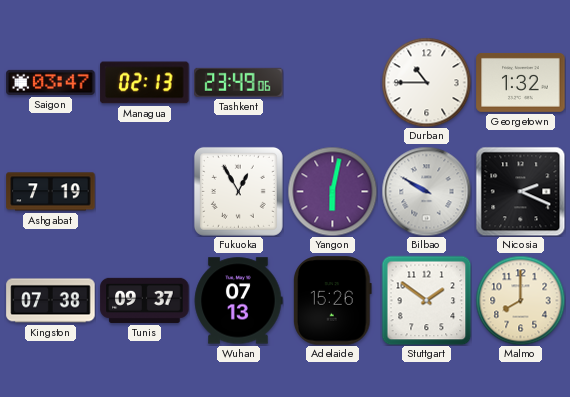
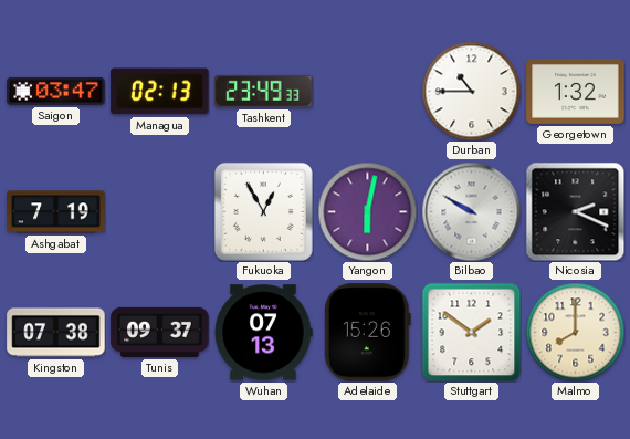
Tashkent: 23:49:06 -> 23:49:33
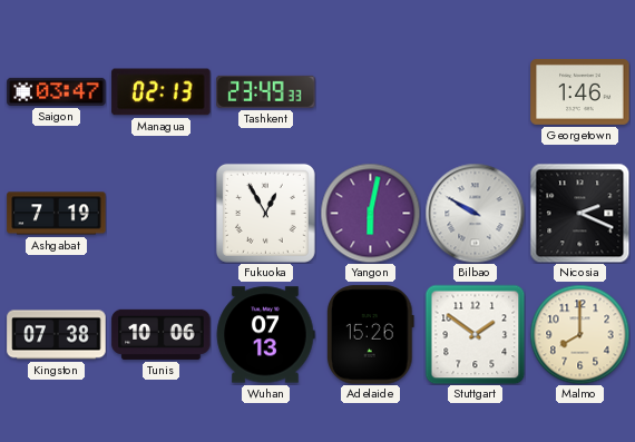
Durban: 10:45 -> none
Georgetown: 1:32 -> 1:46
Tunis: 09:37 -> 10:06
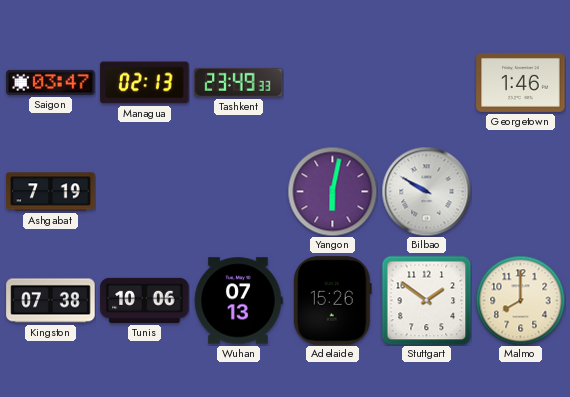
Fukuoka: 12:55 -> none
Nicosia: 2:19 -> none
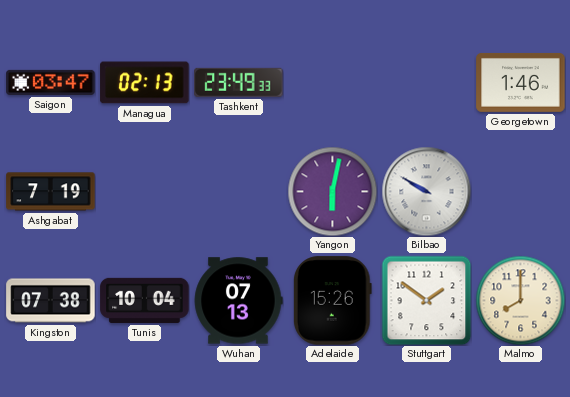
Tunis: 10:06 -> 10:04
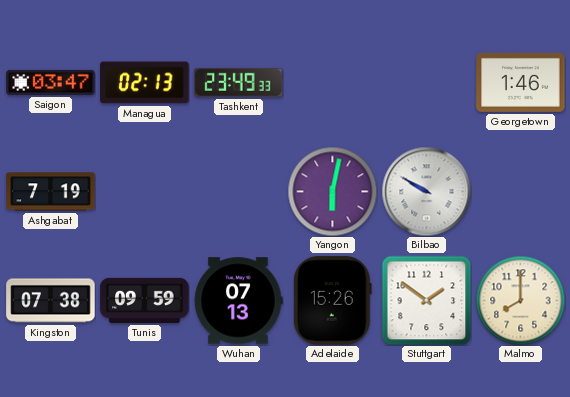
Tunis: 10:04 -> 09:59
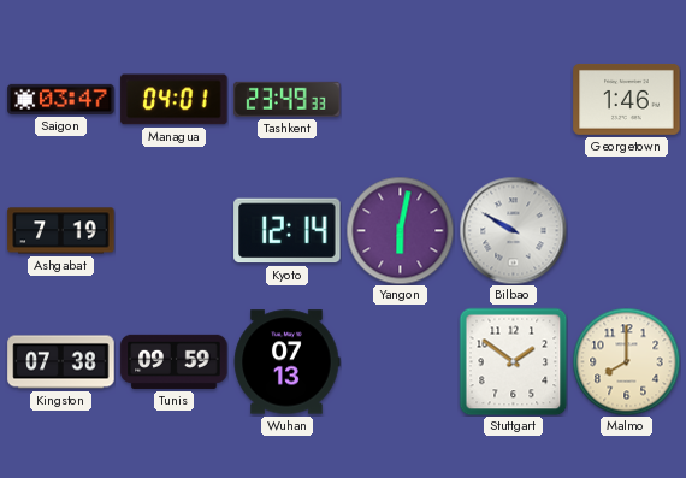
Managua: 02:13 -> 04:01
Kyoto: none -> 12:14
Adelaide: 15:26 -> none
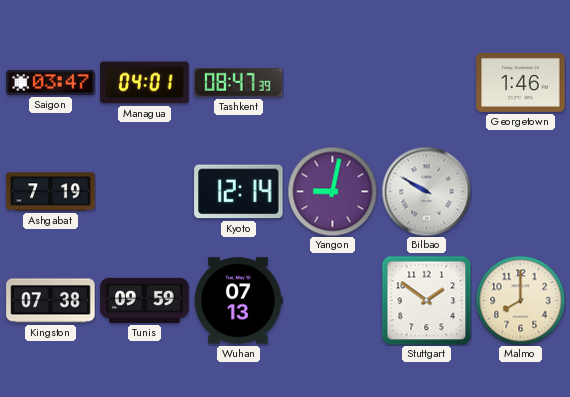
Tashkent: 23:49 -> 08:47
Yangon: 6:02 -> 9:02
